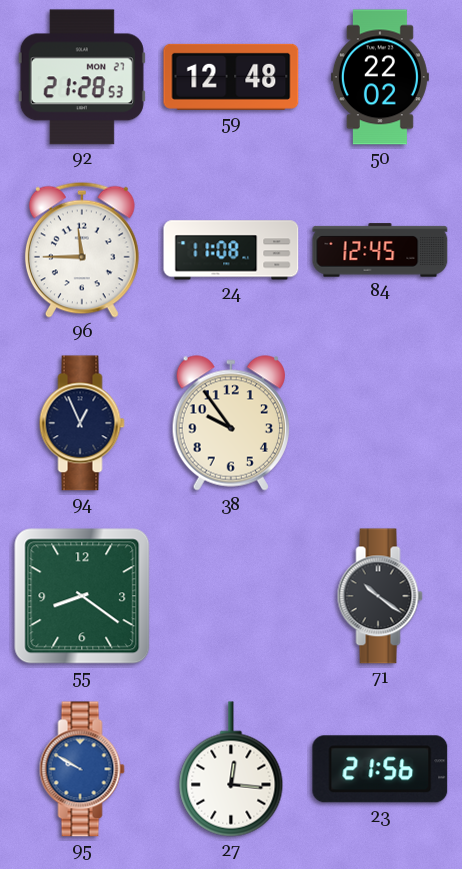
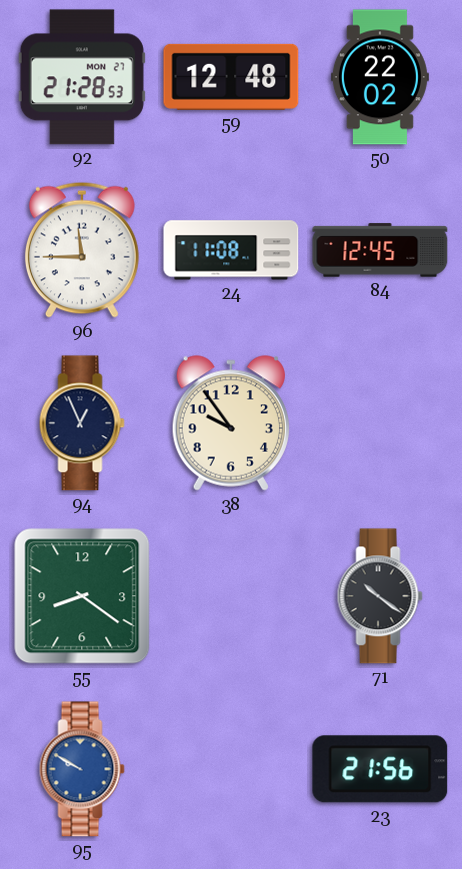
27: 12:16 -> none
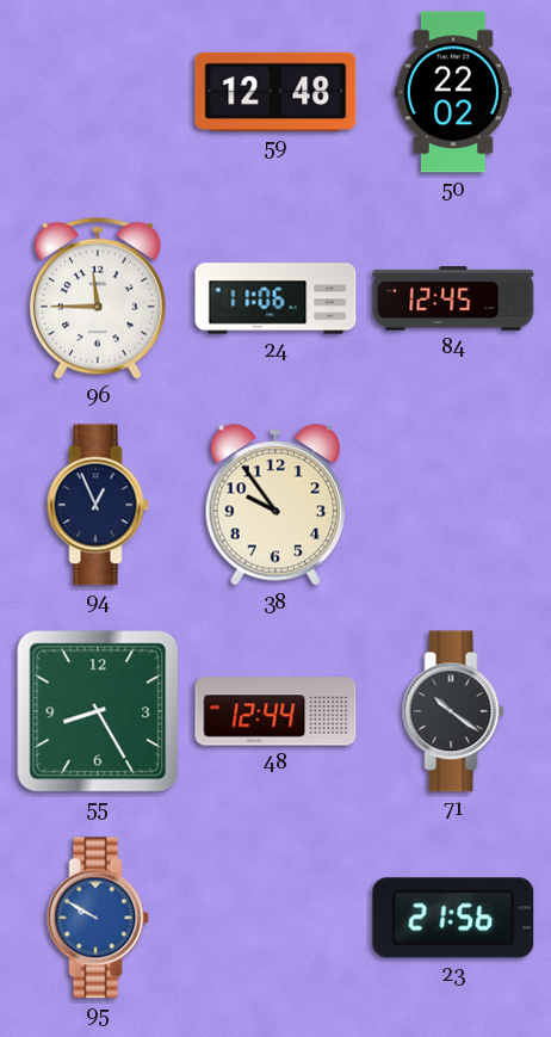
92: 21:28 -> none
24: 11:08 -> 11:06
55: 8:21 -> 8:25
48: none -> 12:44
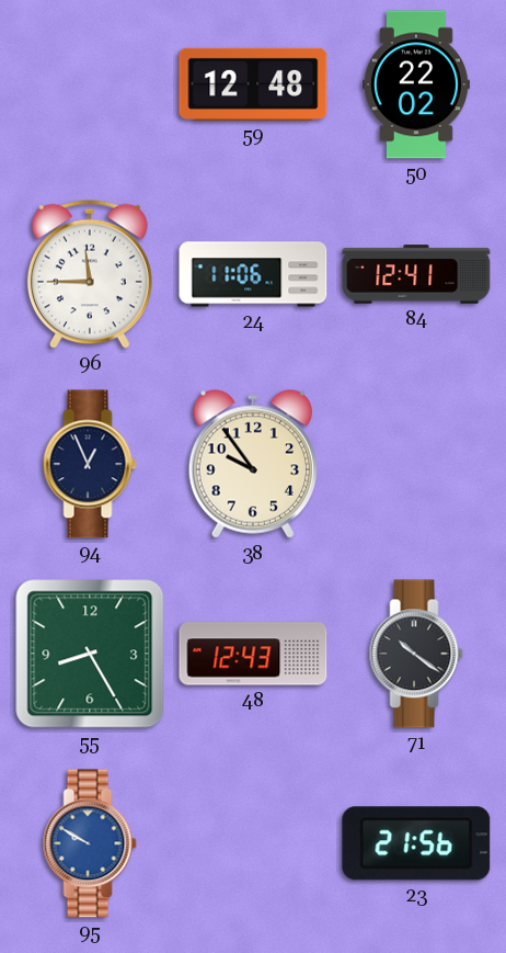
84: 12:45 -> 12:41
48: 12:44 -> 12:43
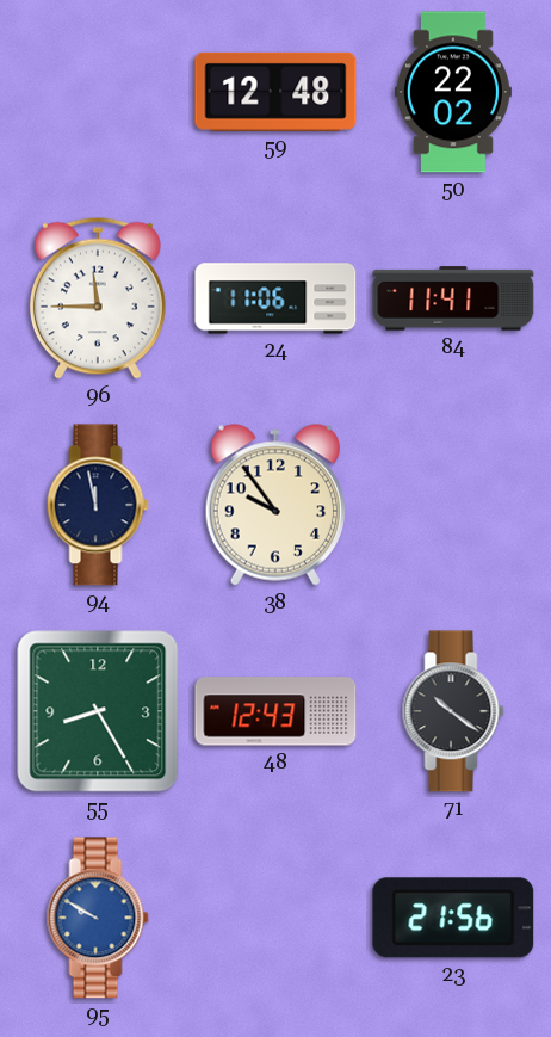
84: 12:41 -> 11:41
94: 12:56 -> 11:58
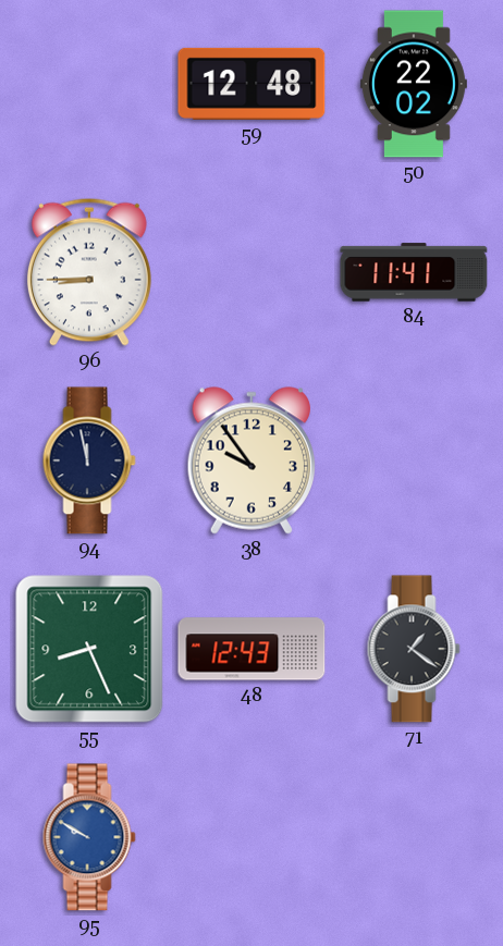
96: 11:45 -> 8:45
24: 11:06 -> none
55: 8:25 -> 8:26
71: 10:21 -> 1:21
23: 21:56 -> none
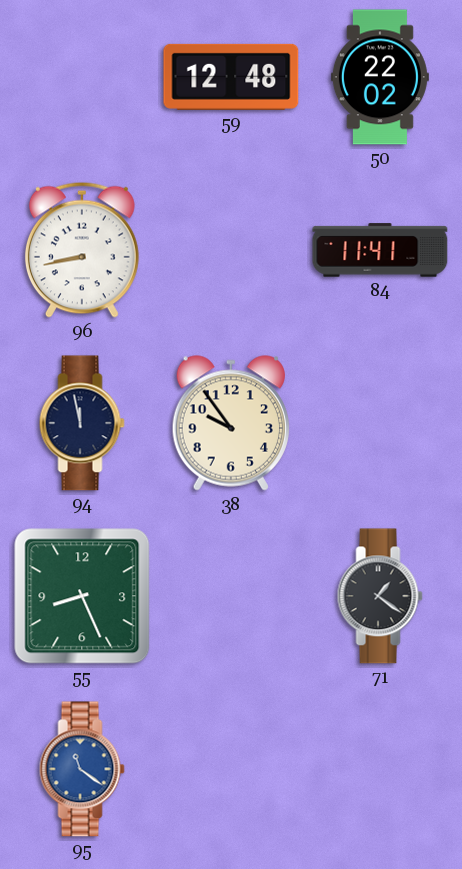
96: 8:45 -> 8:43
48: 12:43 -> none
95: 9:50 -> 11:21
